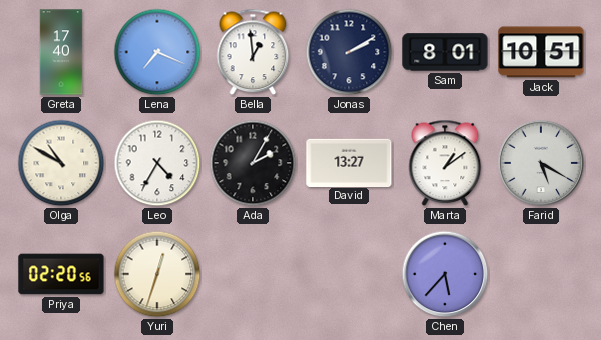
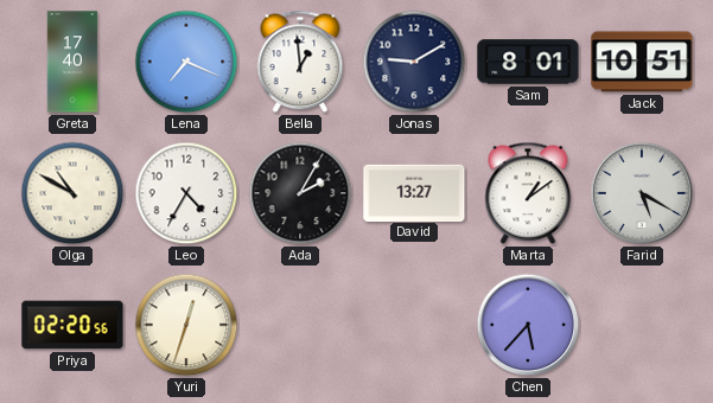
Jonas: 2:10 -> 9:10
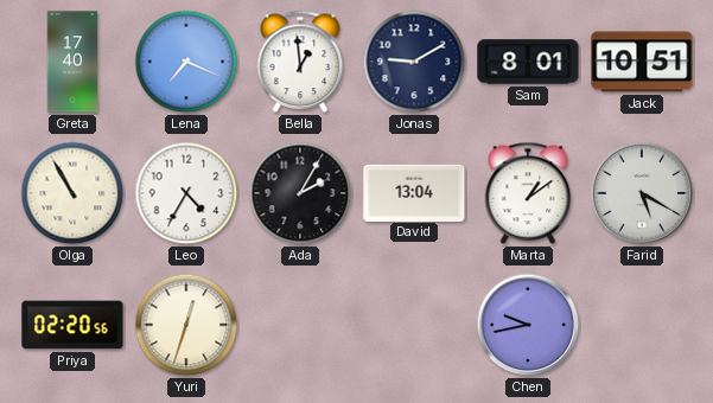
Olga: 10:50 -> 10:55
David: 13:27 -> 13:04
Chen: 5:37 -> 9:43
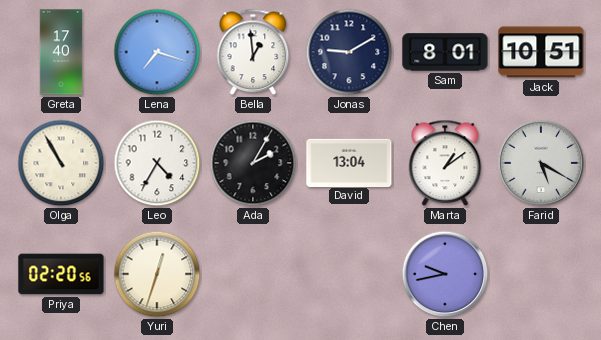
Lena: 7:19 -> 7:18
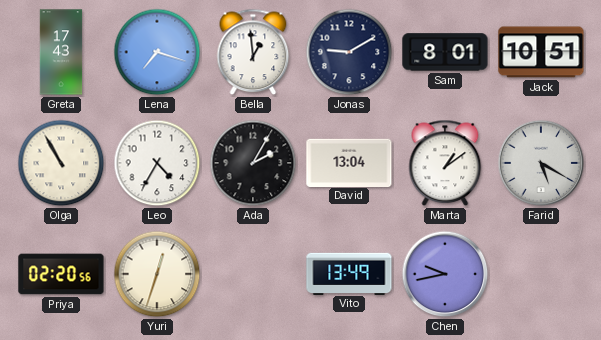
Greta: 17:40 -> 17:43
Vito: none -> 13:49
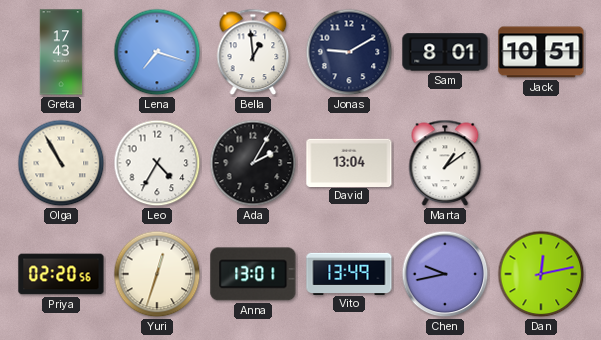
Farid: 5:20 -> none
Anna: none -> 13:01
Dan: none -> 12:13
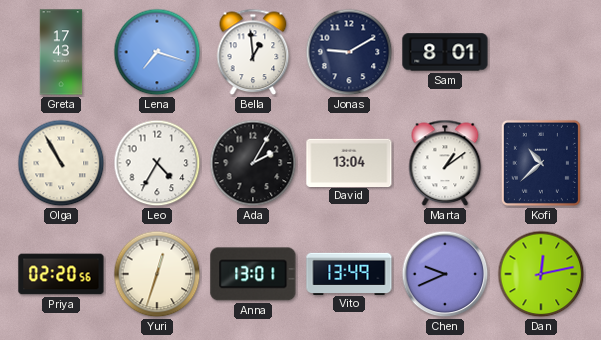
Jack: 10:51 -> none
Kofi: none -> 10:38
Chen: 9:43 -> 9:41
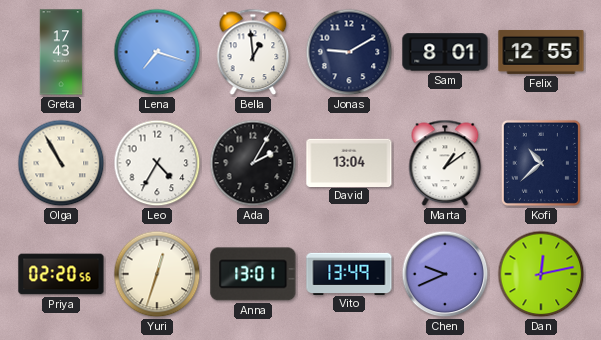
Felix: none -> 12:55
